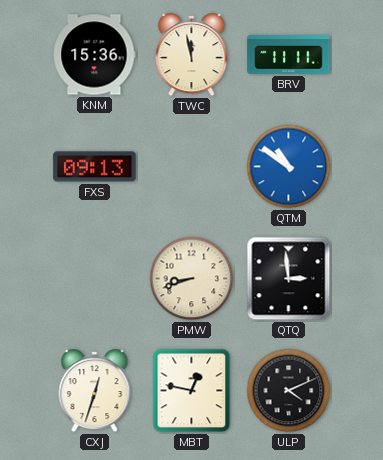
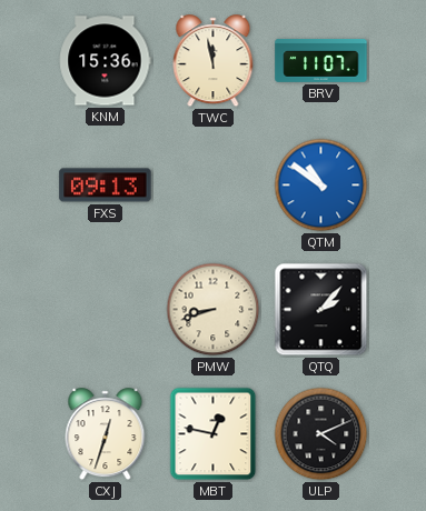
BRV: 11:11 -> 11:07
QTQ: 2:59 -> 2:07
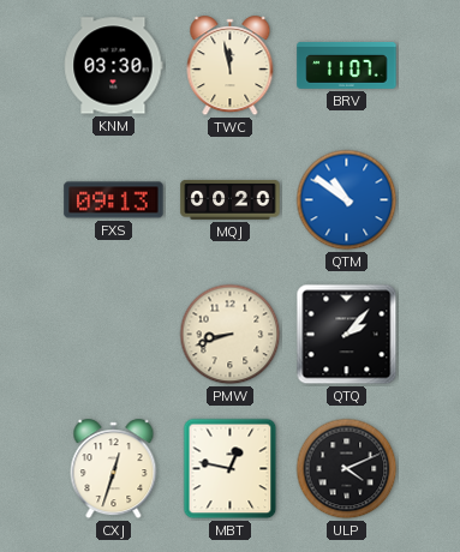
KNM: 15:36 -> 03:30
MQJ: none -> 00:20
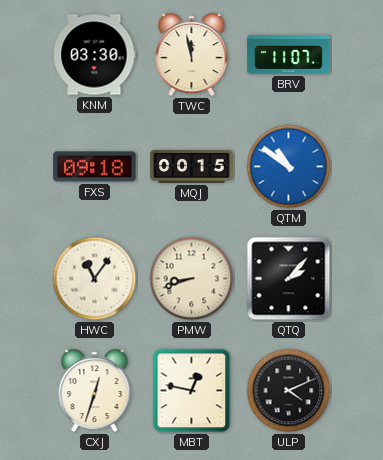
FXS: 09:13 -> 09:18
MQJ: 00:20 -> 00:15
HWC: none -> 11:06
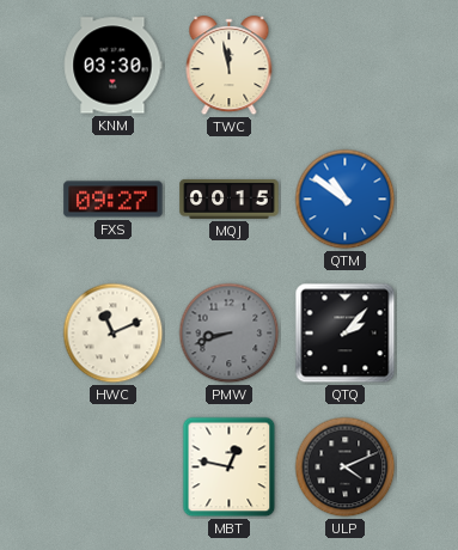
BRV: 11:07 -> none
FXS: 09:18 -> 09:27
HWC: 11:06 -> 11:11
PMW dial: cream -> grey
CXJ: 12:33 -> none
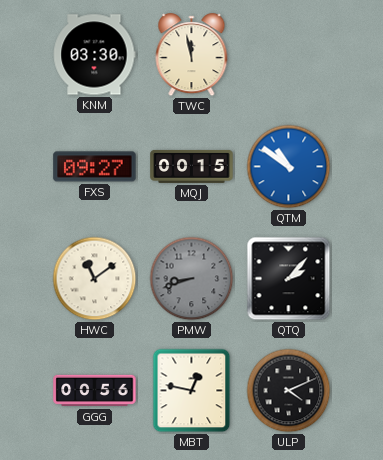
HWC: 11:11 -> 11:09
GGG: none -> 00:56
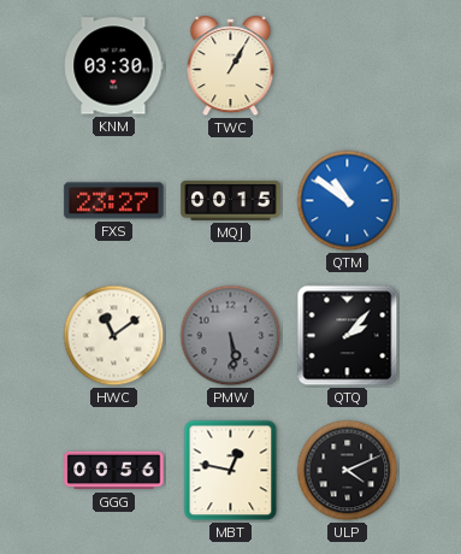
TWC: 11:58 -> 1:05
FXS: 09:27 -> 23:27
PMW: 8:42 -> 5:29
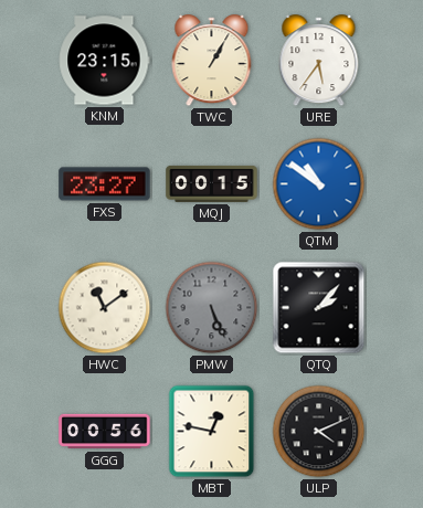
KNM: 03:30 -> 23:15
URE: none -> 5:36
PMW: 5:29 -> 5:26
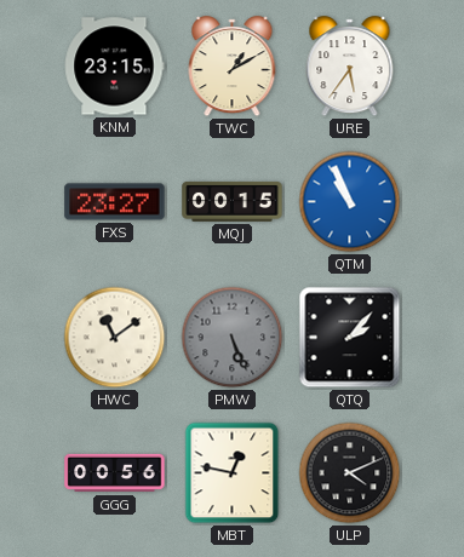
TWC: 1:05 -> 1:10
QTM: 10:51 -> 10:56
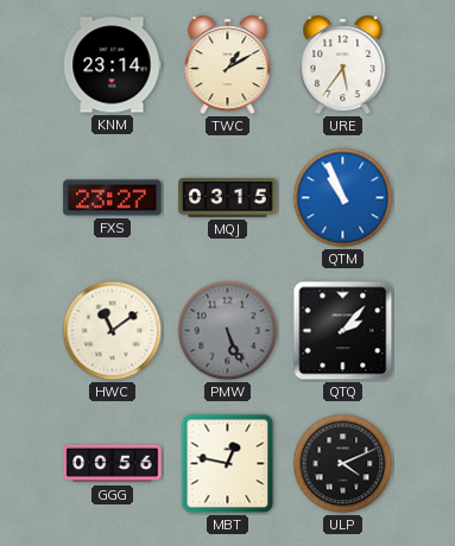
KNM: 23:15 -> 23:14
MQJ: 00:15 -> 03:15
